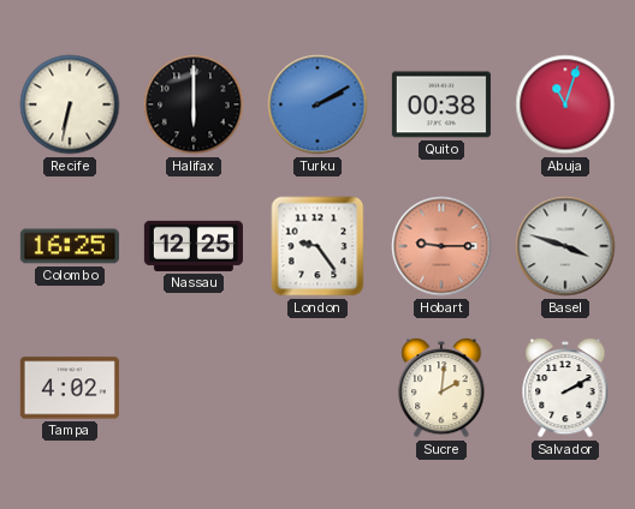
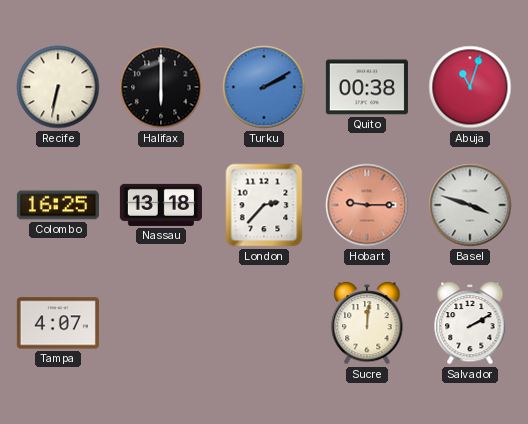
Nassau: 12:25 -> 13:18
London: 9:24 -> 2:37
Tampa: 4:02 -> 4:07
Sucre: 2:01 -> 12:01
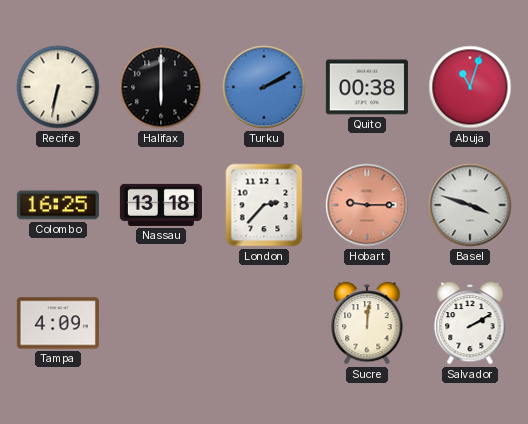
Tampa: 4:07 -> 4:09
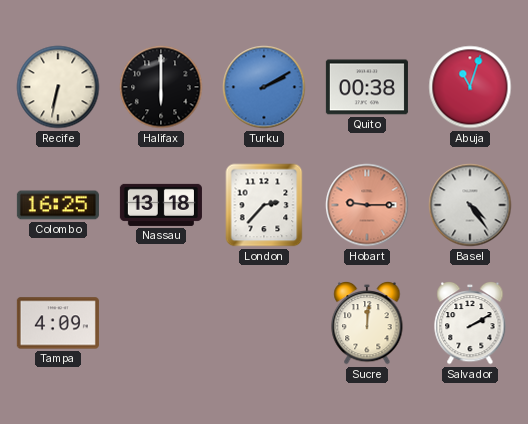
Basel: 3:48 -> 4:24
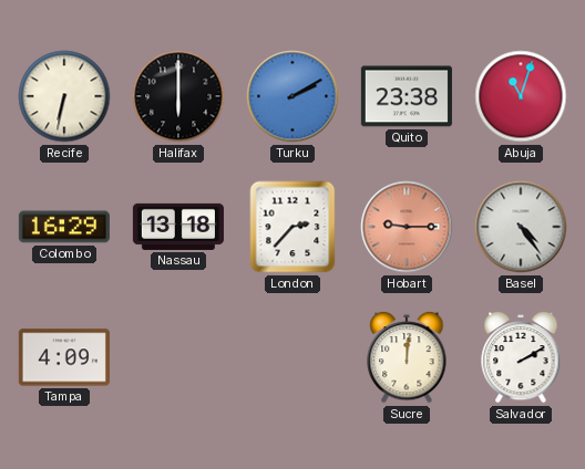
Quito: 00:38 -> 23:38
Colombo: 16:25 -> 16:29
